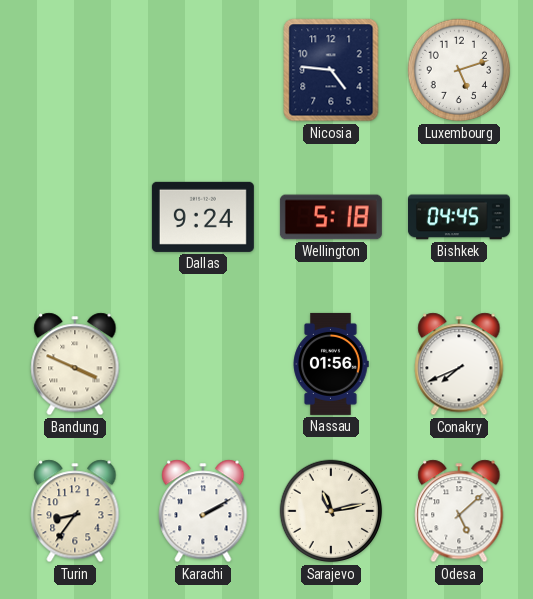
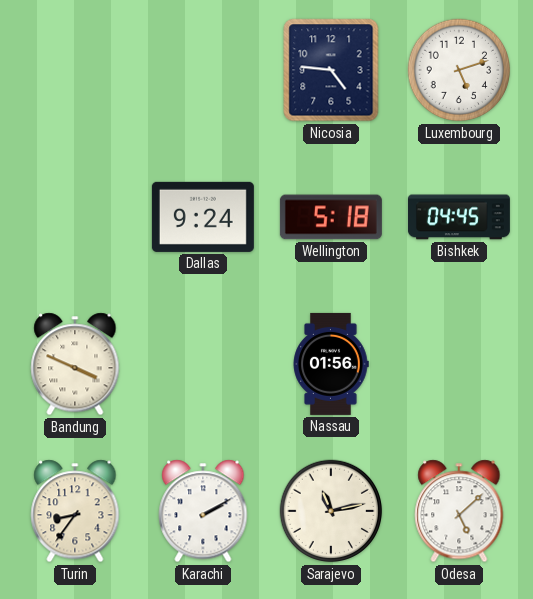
Conakry: 7:41 -> none
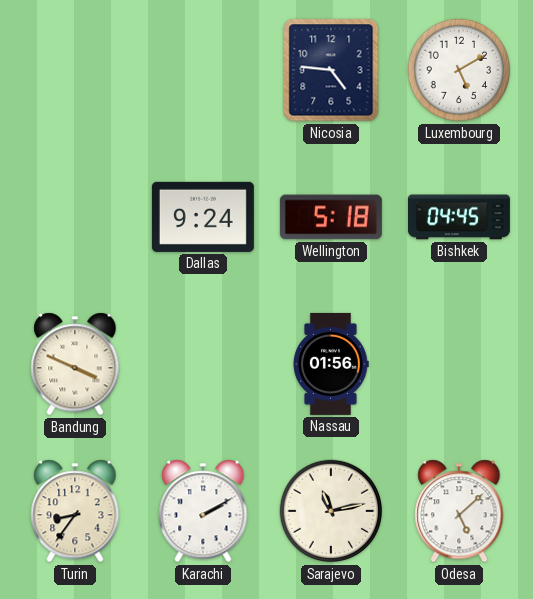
Luxembourg: 5:12 -> 5:10
